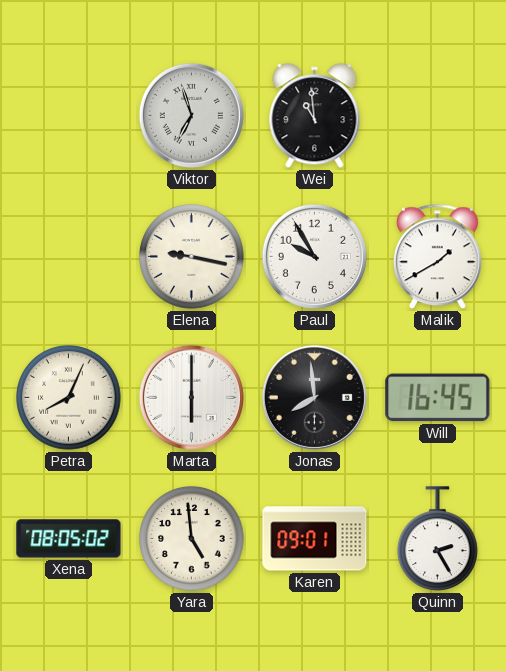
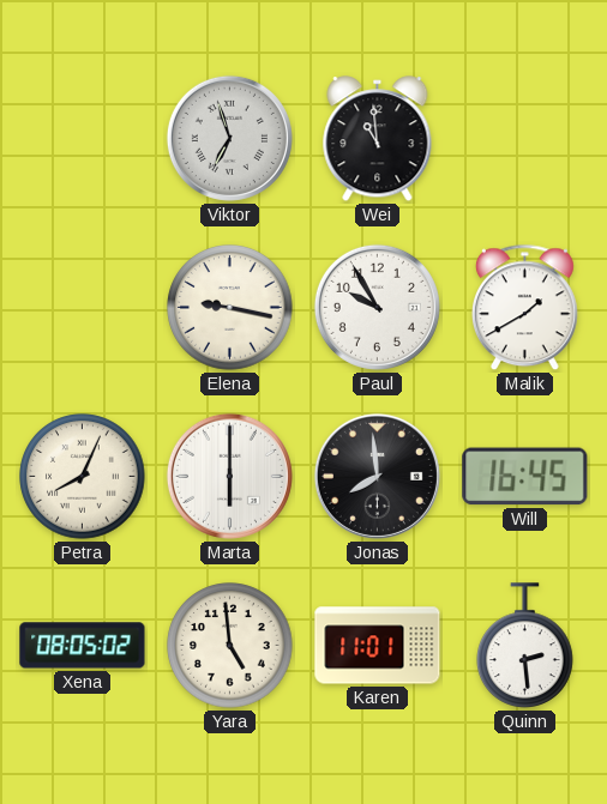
Karen: 09:01 -> 11:01
Quinn: 2:25 -> 2:29
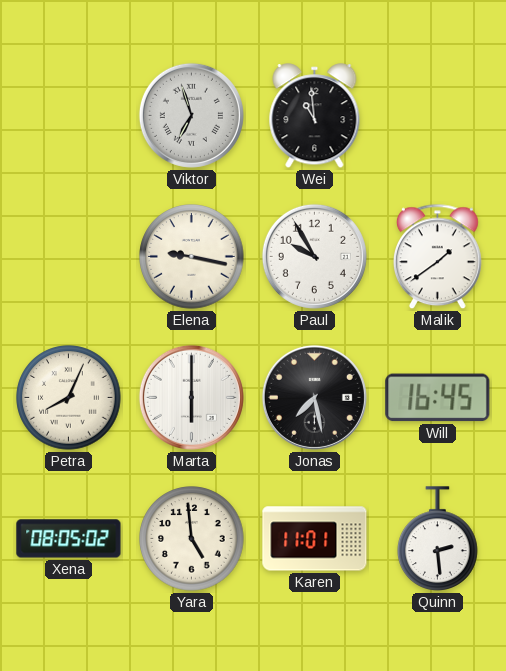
Malik: 1:40 -> 1:39
Jonas: 7:59 -> 7:28
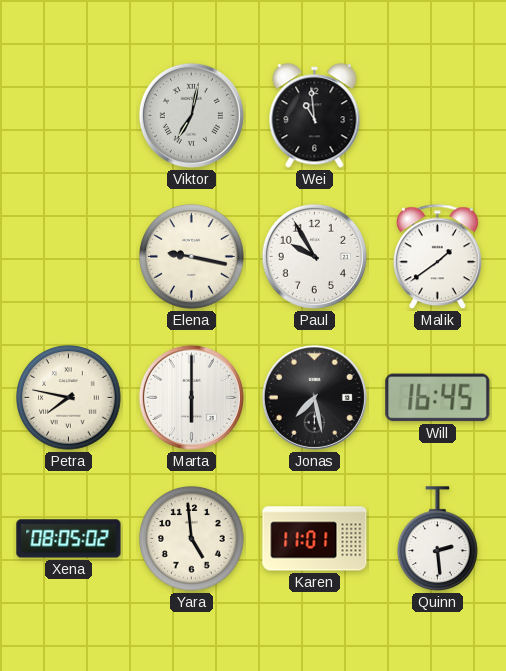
Viktor: 6:57 -> 7:02
Petra: 8:04 -> 7:47
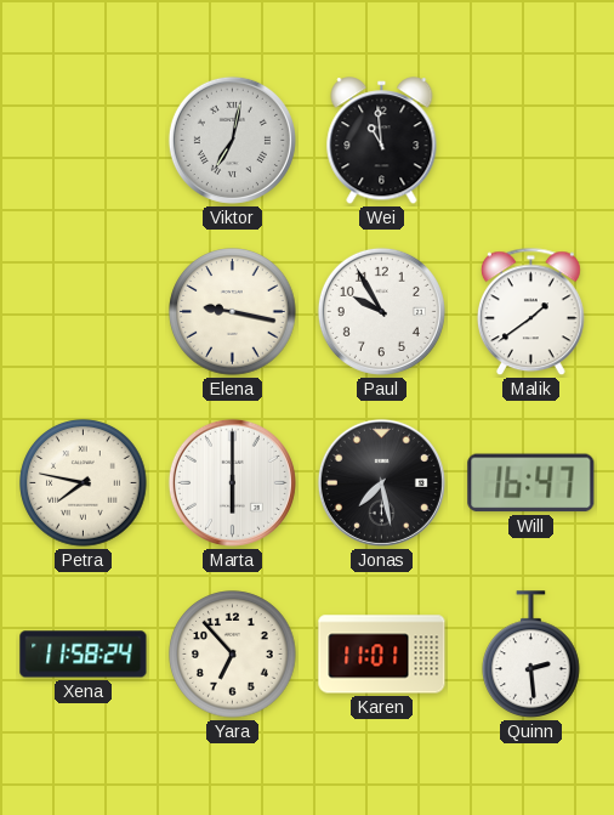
Will: 16:45 -> 16:47
Xena: 08:05 -> 11:58
Yara: 4:59 -> 6:53
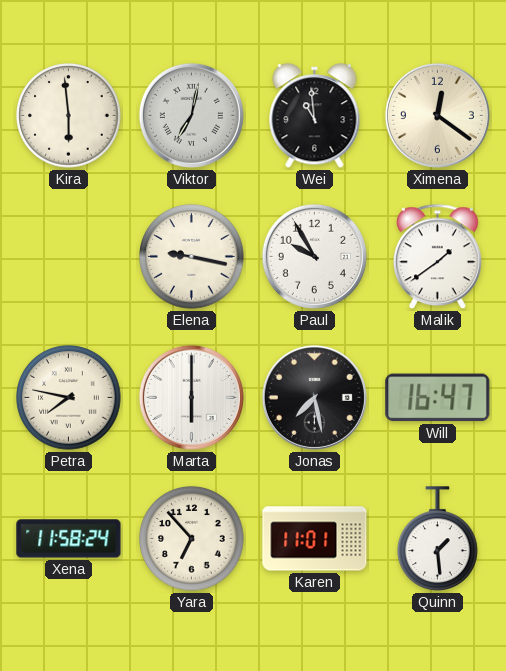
Kira: none -> 5:59
Ximena: none -> 12:21
Quinn: 2:29 -> 1:29
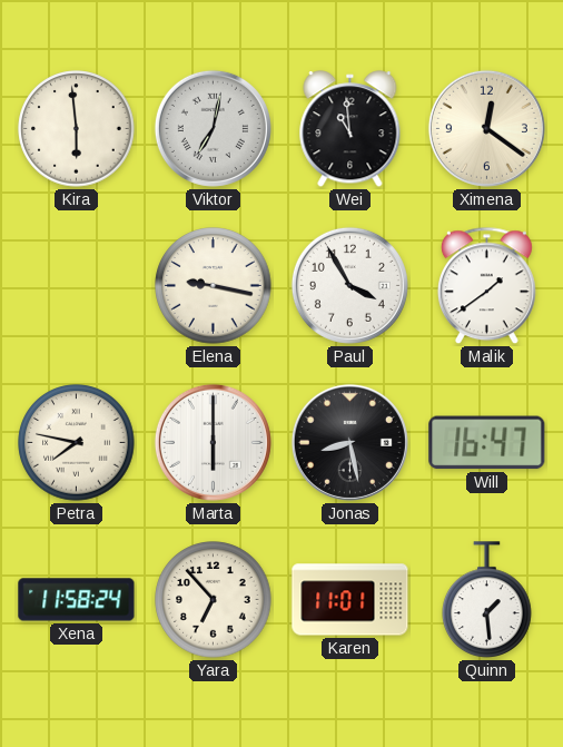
Paul: 9:55 -> 3:55
Jonas: 7:28 -> 8:28
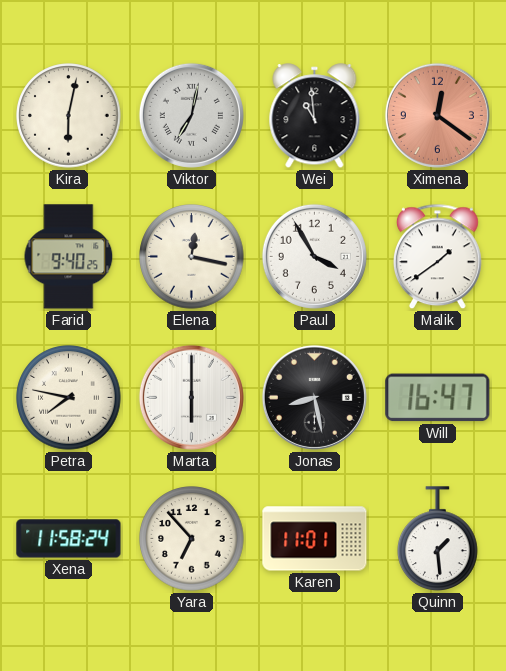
Kira: 5:59 -> 6:02
Ximena dial: cream -> salmon
Farid: none -> 9:40
Elena: 9:17 -> 12:17
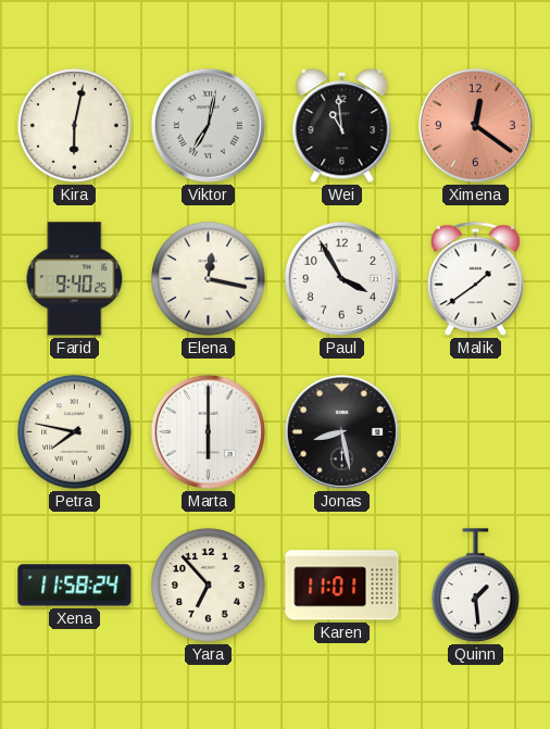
Will: 16:47 -> none
